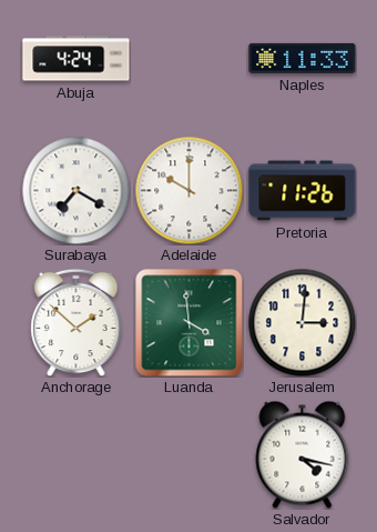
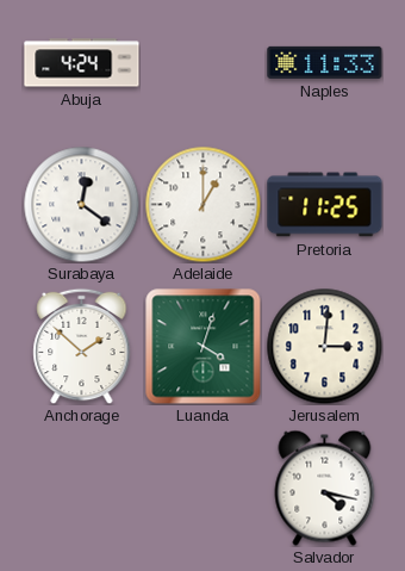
Surabaya: 7:20 -> 12:21
Adelaide: 10:00 -> 1:00
Pretoria: 11:26 -> 11:25
Luanda: 3:59 -> 4:03
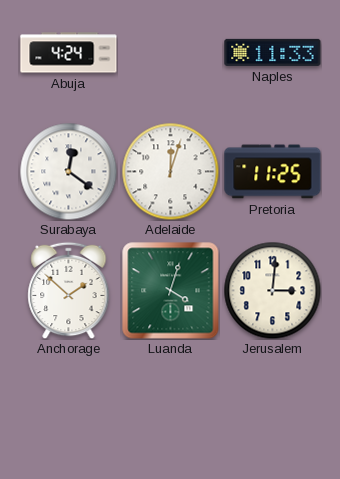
Adelaide: 1:00 -> 12:03
Salvador: 4:17 -> none
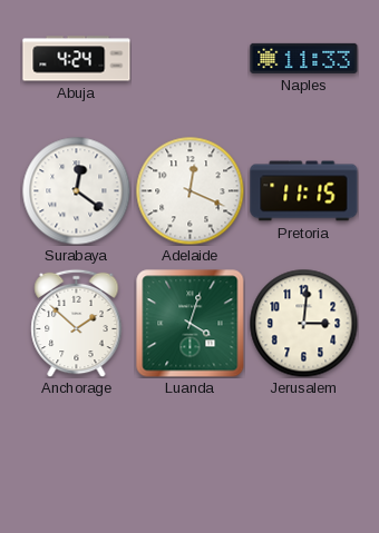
Adelaide: 12:03 -> 12:19
Pretoria: 11:25 -> 11:15
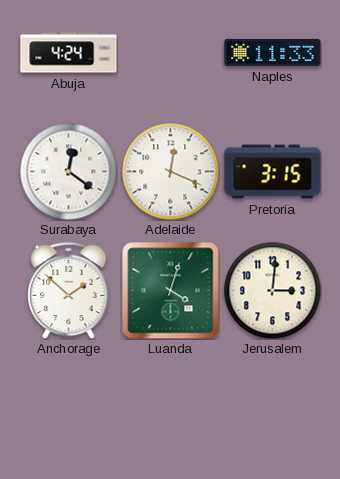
Pretoria: 11:15 -> 3:15
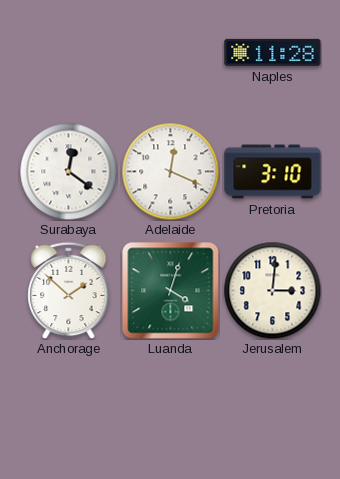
Abuja: 4:24 -> none
Naples: 11:33 -> 11:28
Pretoria: 3:15 -> 3:10
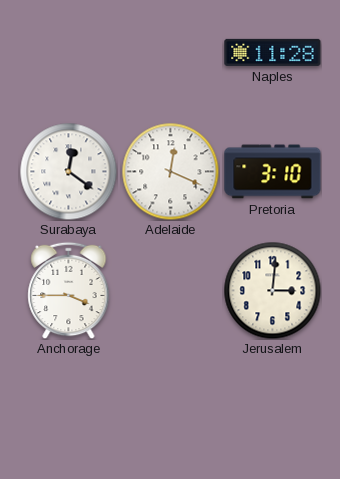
Anchorage: 1:52 -> 3:45
Luanda: 4:03 -> none
